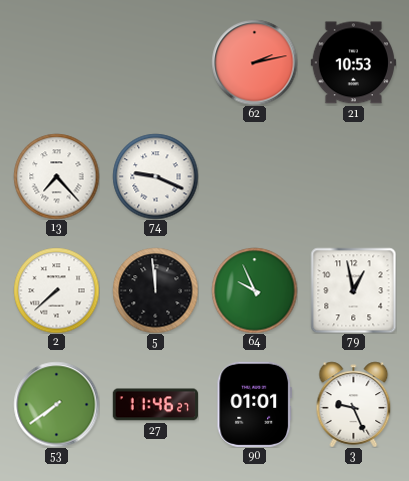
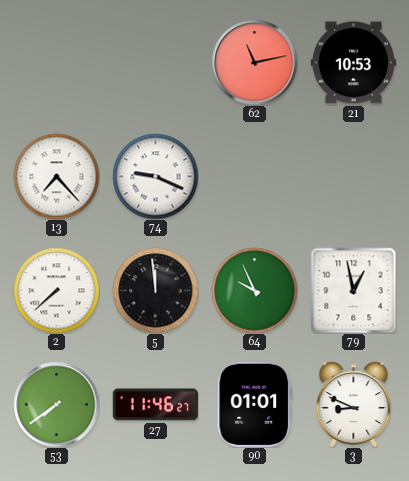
62: 2:13 -> 11:13
3: 9:26 -> 8:49
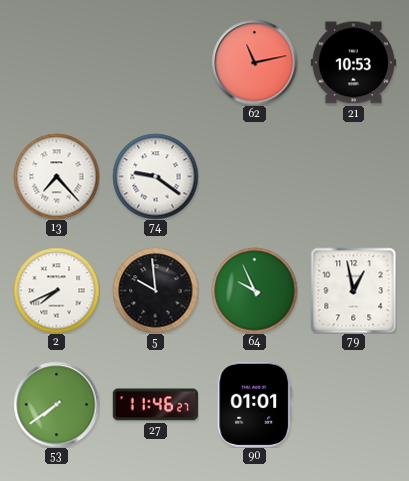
74: 9:19 -> 9:21
2: 7:38 -> 7:41
5: 11:59 -> 9:59
3: 8:49 -> none
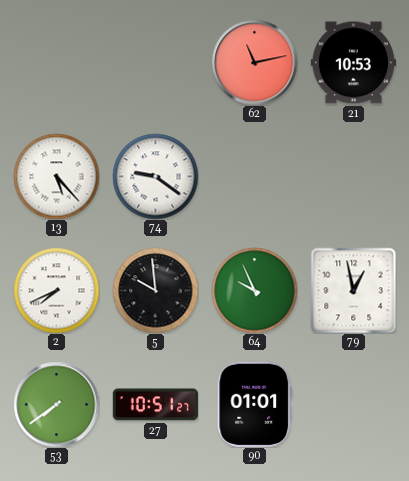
13: 7:23 -> 5:23
27: 11:46 -> 10:51
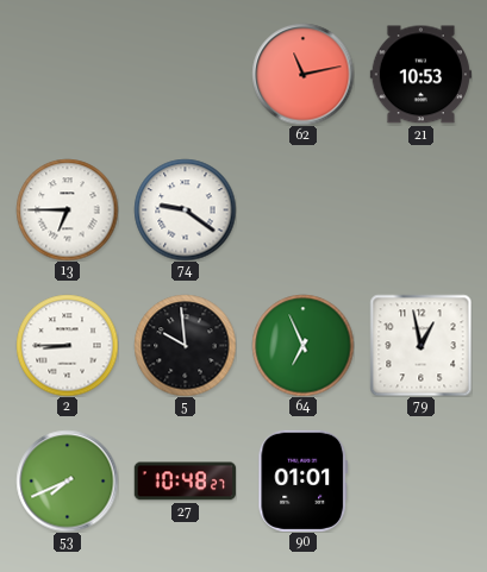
13: 5:23 -> 6:45
2: 7:41 -> 8:45
64: 9:56 -> 6:56
53: 7:39 -> 7:41
27: 10:51 -> 10:48
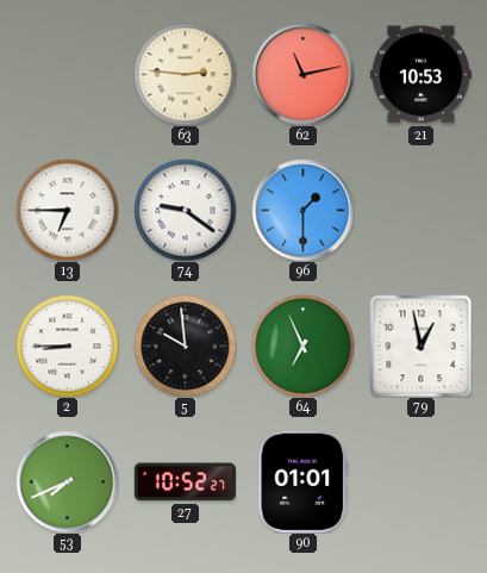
63: none -> 2:46
96: none -> 1:30
27: 10:48 -> 10:52
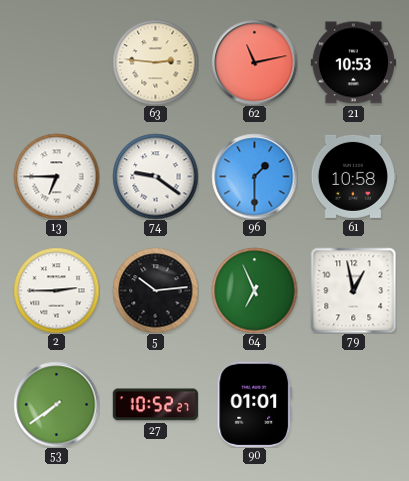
61: none -> 10:58
2: 8:45 -> 2:45
5: 9:59 -> 10:14
53: 7:41 -> 7:39
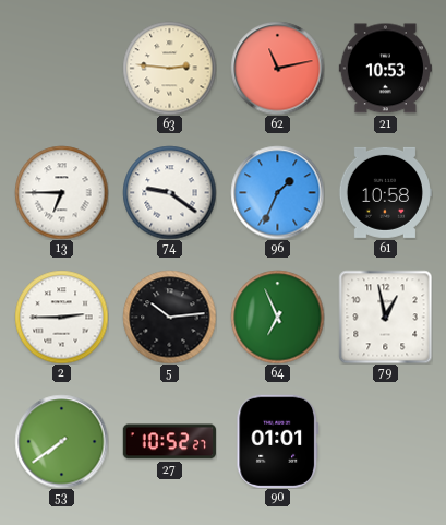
96: 1:30 -> 1:34
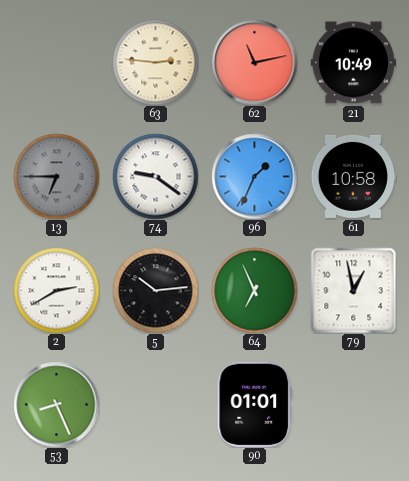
21: 10:53 -> 10:49
13 dial: white -> grey
2: 2:45 -> 2:40
53: 7:39 -> 8:26
27: 10:52 -> none
